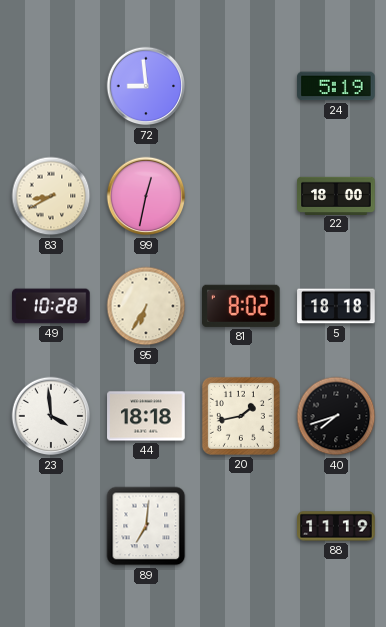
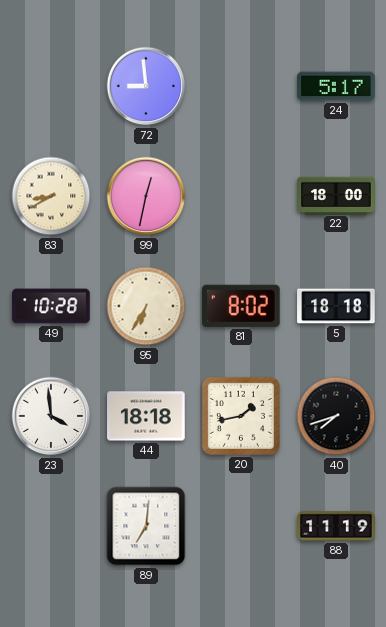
24: 5:19 -> 5:17
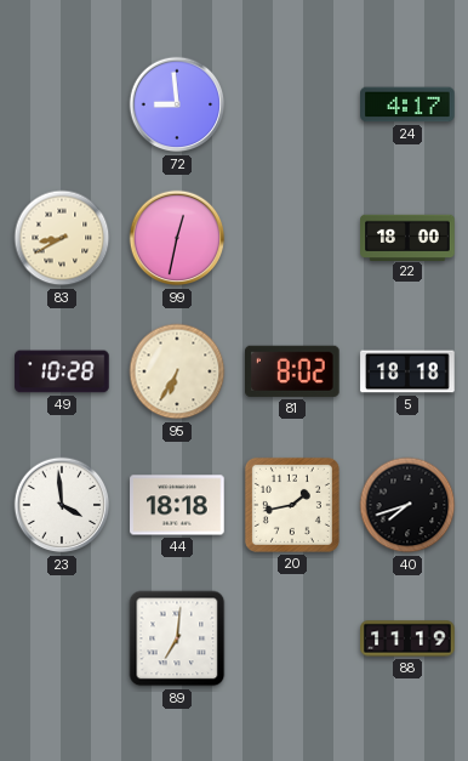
24: 5:17 -> 4:17
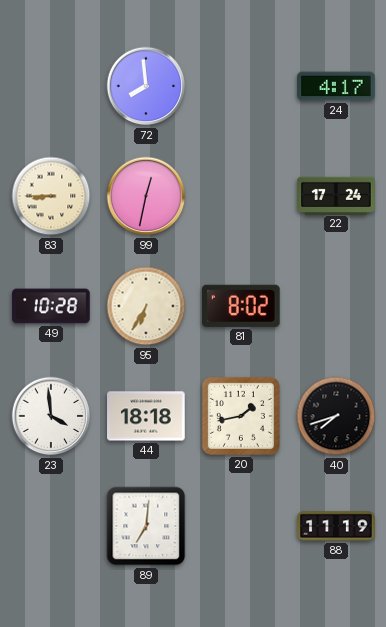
72: 8:59 -> 7:59
83: 8:40 -> 8:45
22: 18:00 -> 17:24
5: 18:18 -> none
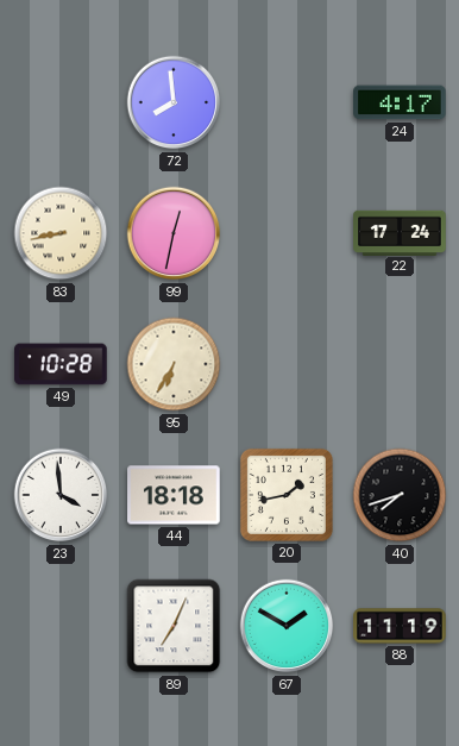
83: 8:45 -> 8:43
81: 8:02 -> none
89: 7:01 -> 7:04
67: none -> 1:50
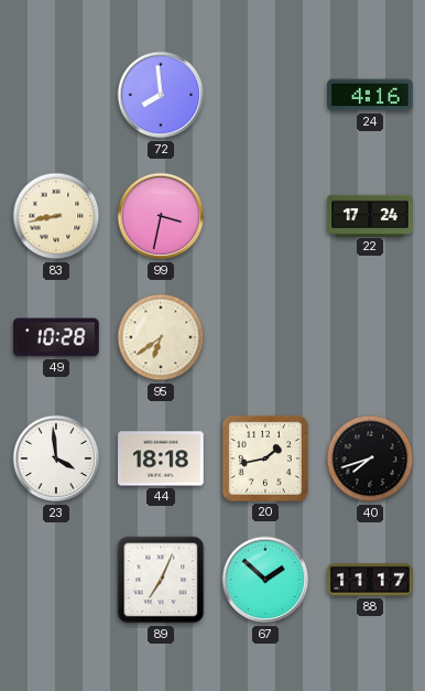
24: 4:17 -> 4:16
99: 12:32 -> 3:32
95: 6:35 -> 6:39
67: 1:50 -> 1:52
88: 11:19 -> 11:17
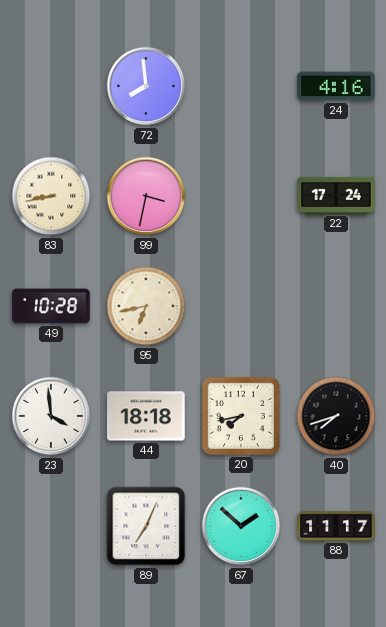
95: 6:39 -> 6:43
20: 1:43 -> 7:43
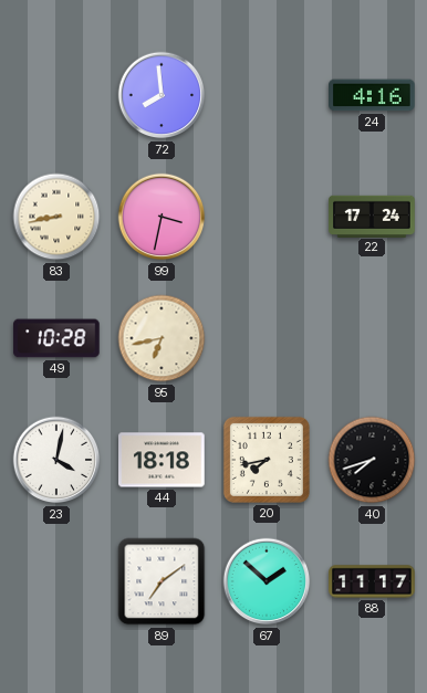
23: 3:59 -> 4:02
89: 7:04 -> 7:09
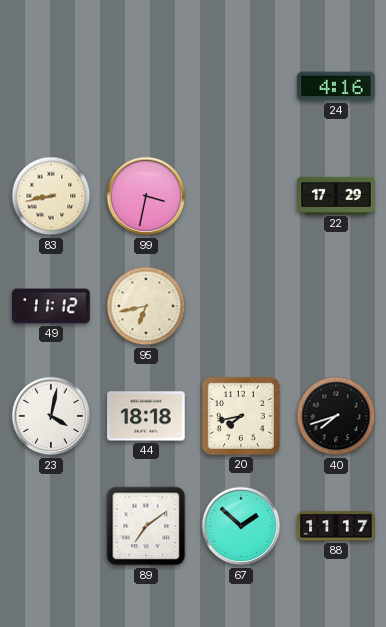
72: 7:59 -> none
22: 17:24 -> 17:29
49: 10:28 -> 11:12
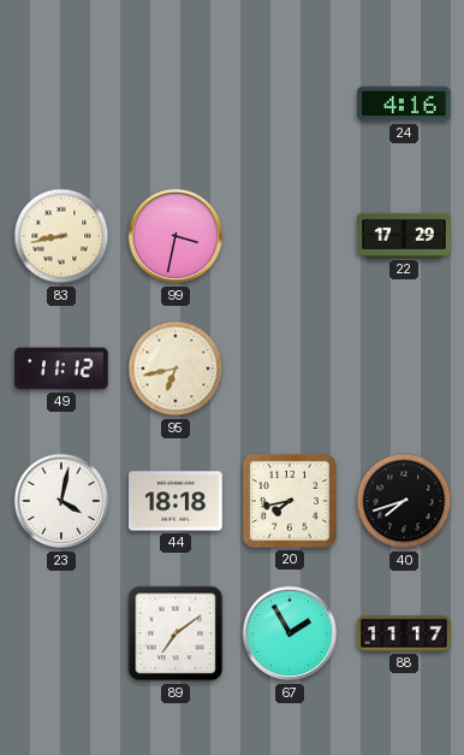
67: 1:52 -> 1:55
